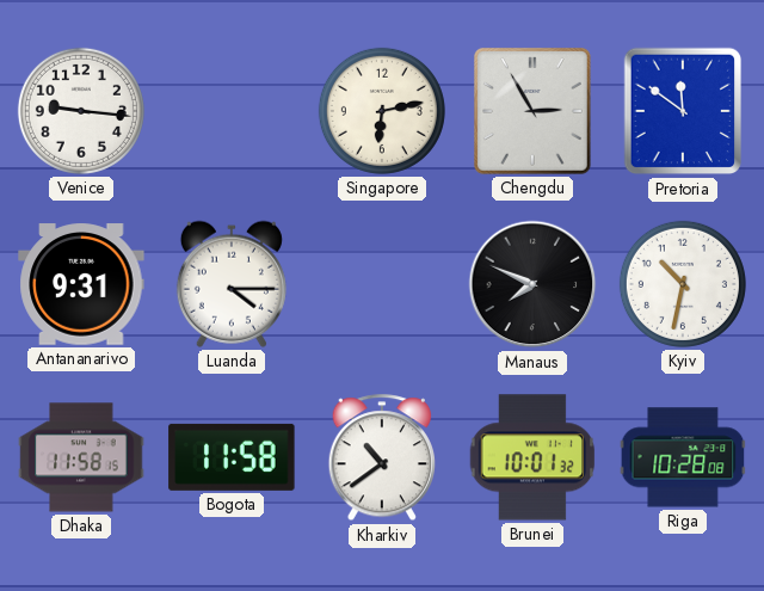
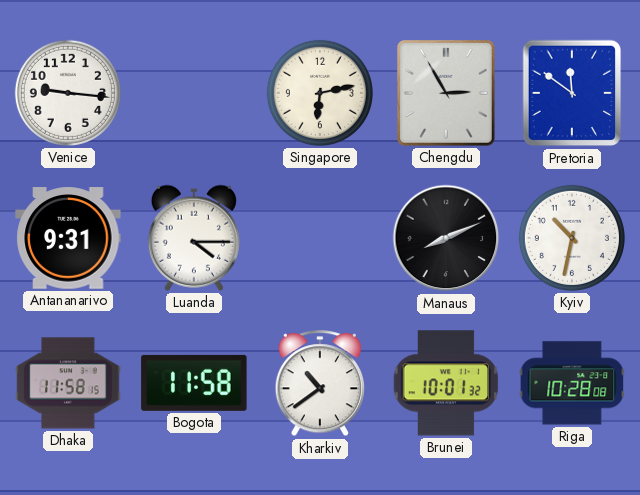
Manaus: 7:49 -> 8:11
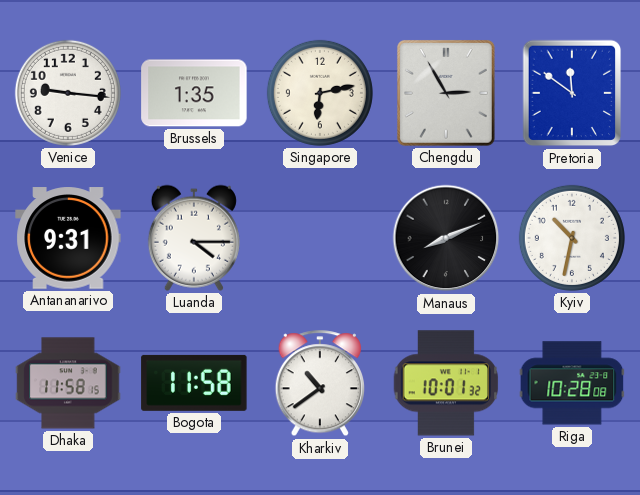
Brussels: none -> 1:35
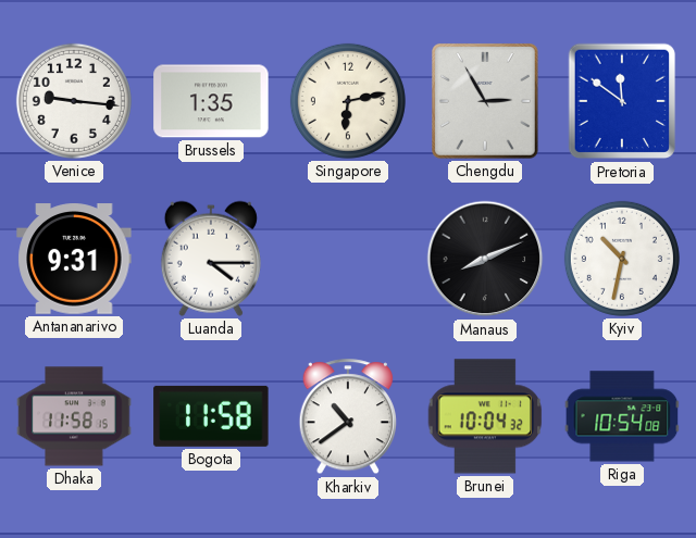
Brunei: 10:01 -> 10:04
Riga: 10:28 -> 10:54
